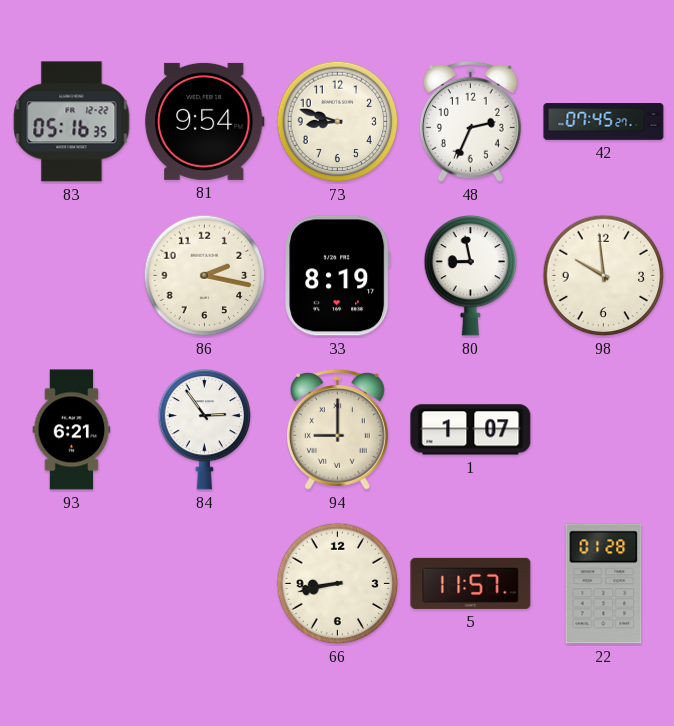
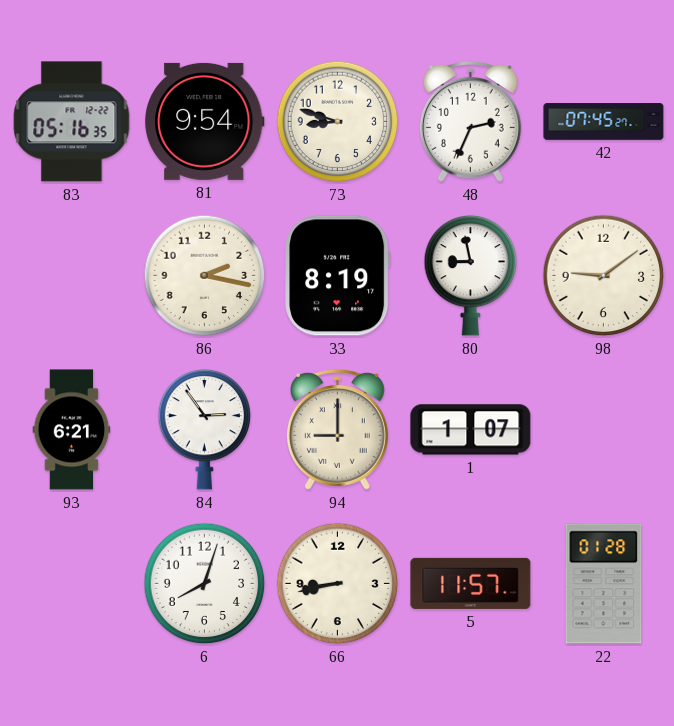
98: 9:59 -> 9:09
6: none -> 8:03
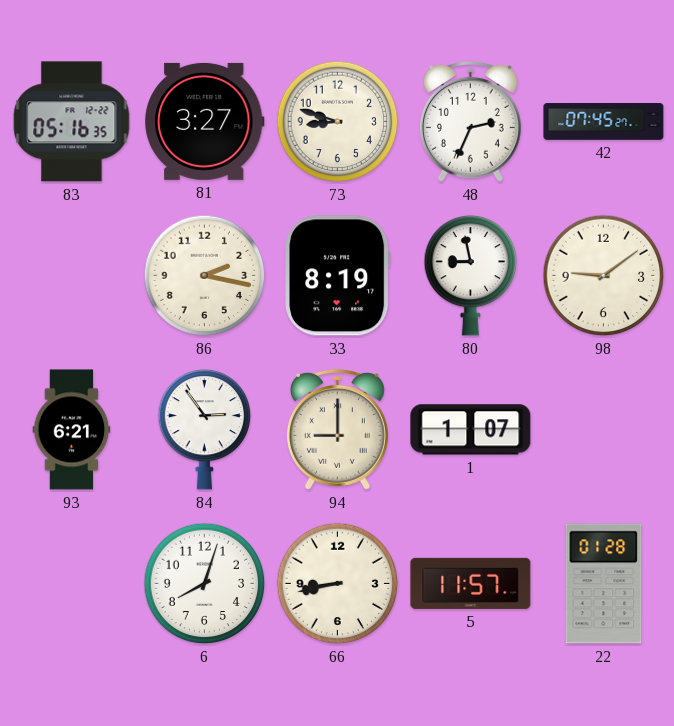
81: 9:54 -> 3:27
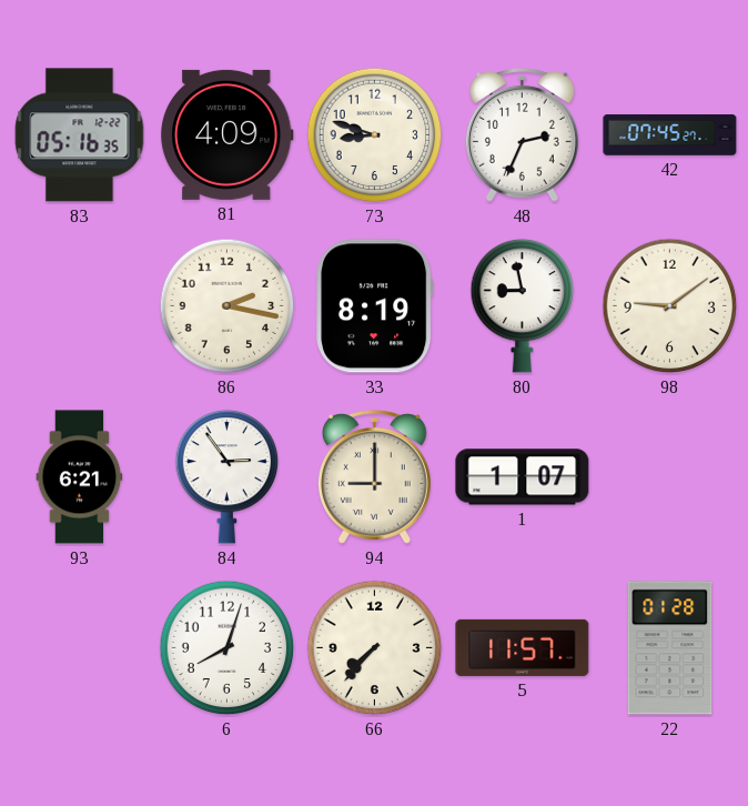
81: 3:27 -> 4:09
66: 8:43 -> 7:37
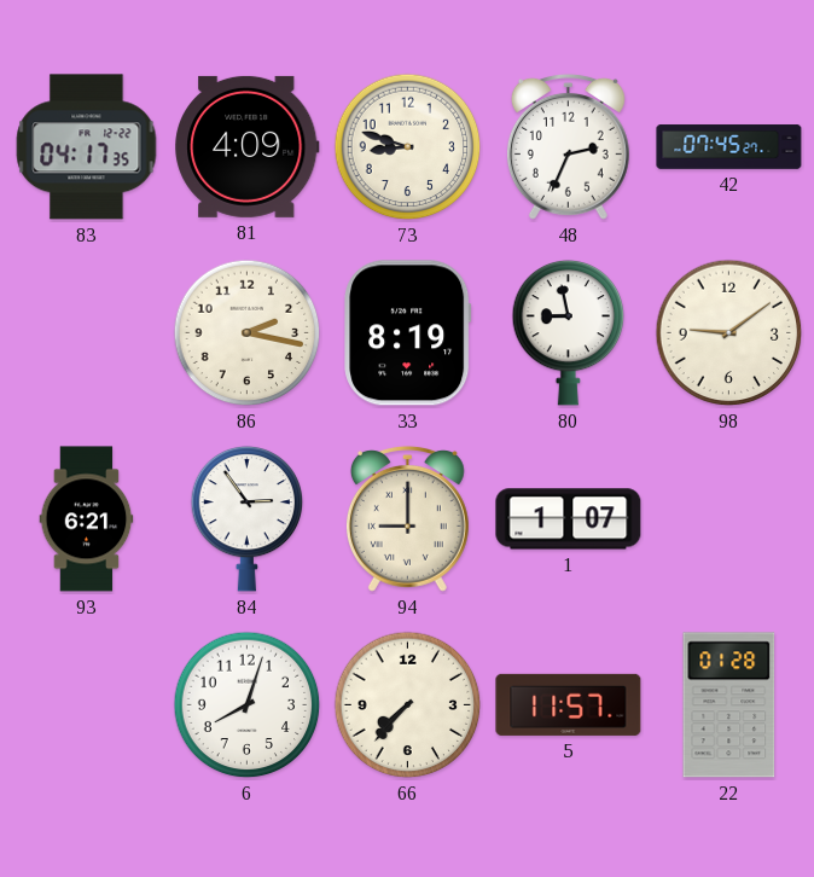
83: 05:16 -> 04:17
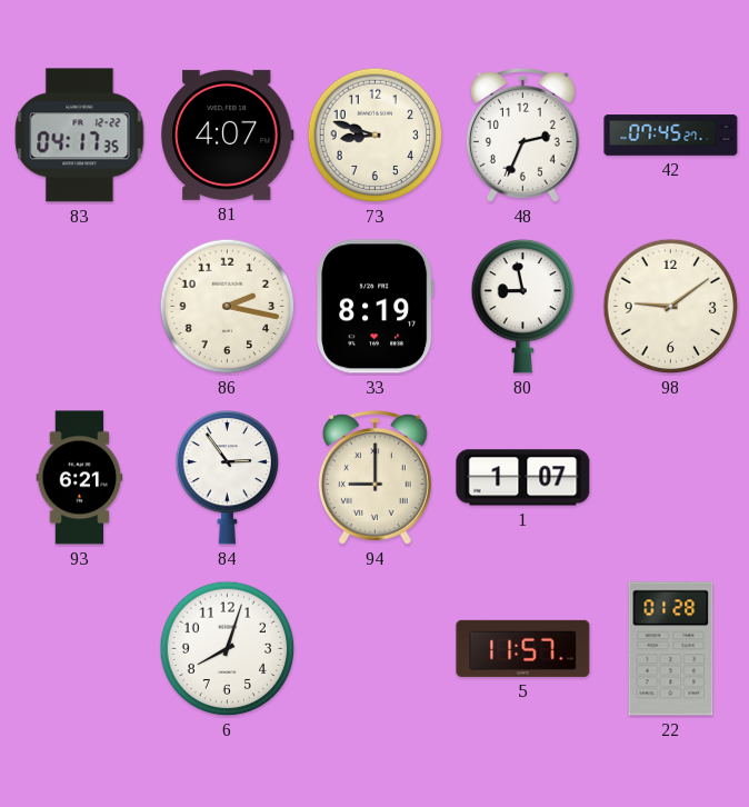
81: 4:09 -> 4:07
66: 7:37 -> none
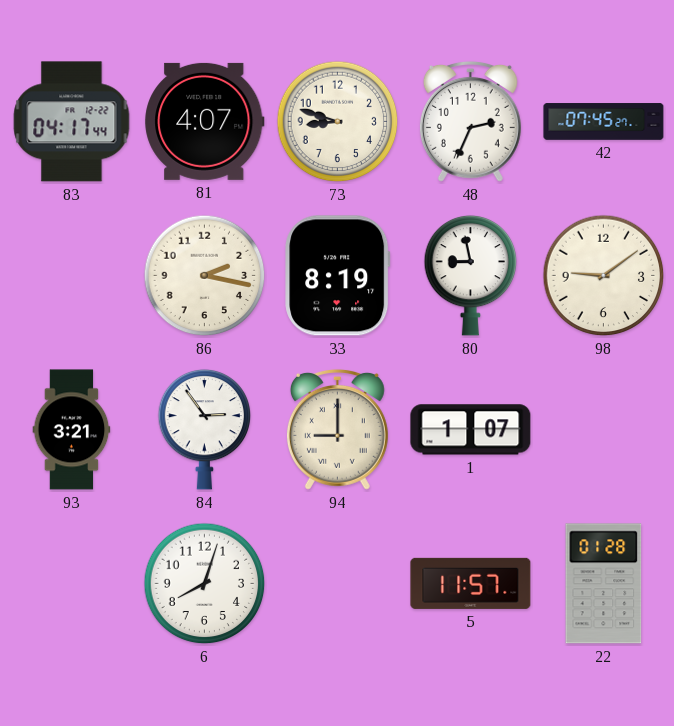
83: 04:17:35 -> 04:17:44
93: 6:21 -> 3:21
